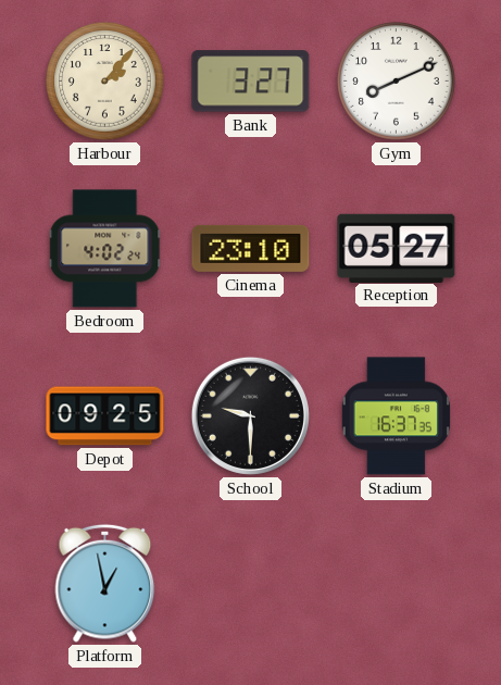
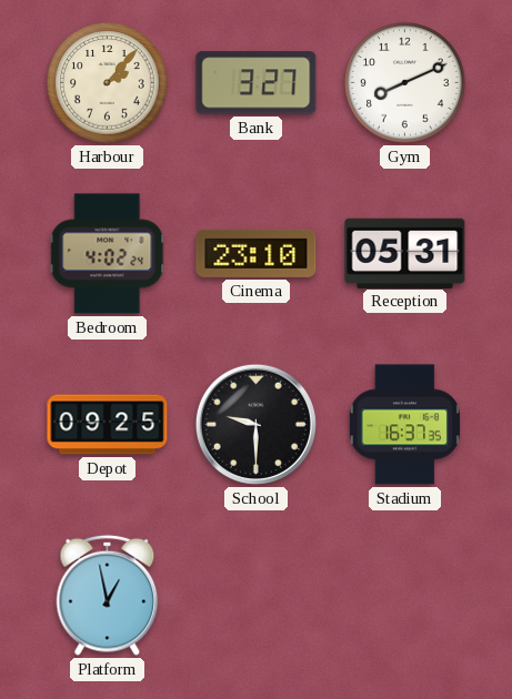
Reception: 05:27 -> 05:31
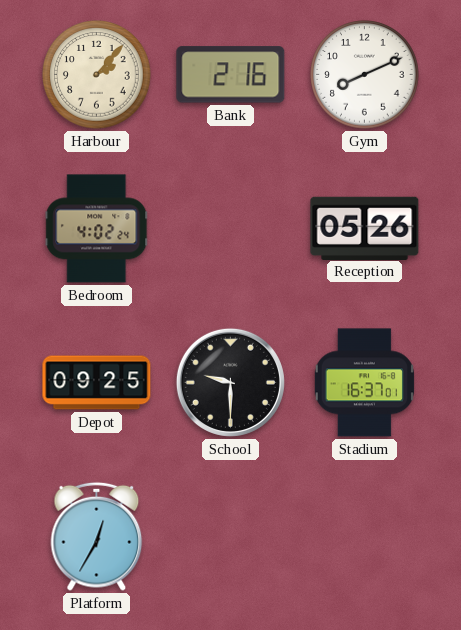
Bank: 3:27 -> 2:16
Cinema: 23:10 -> none
Reception: 05:31 -> 05:26
Stadium: 16:37:35 -> 16:37:01
Platform: 12:58 -> 12:35
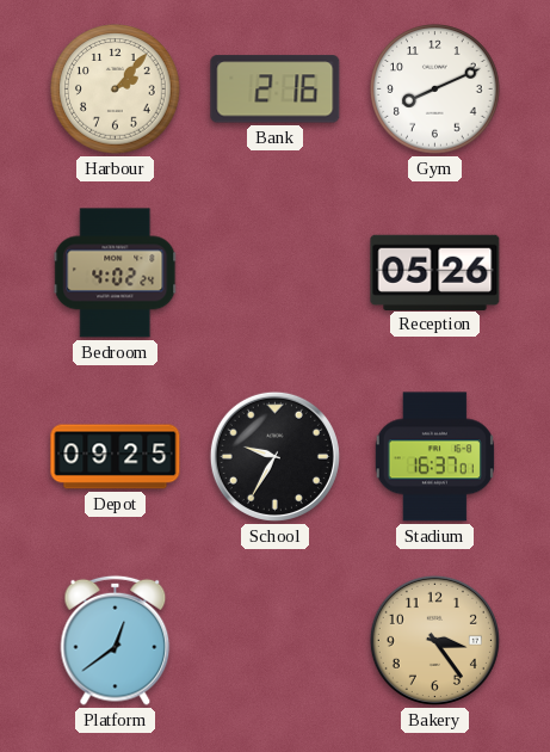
School: 9:30 -> 9:35
Platform: 12:35 -> 12:39
Bakery: none -> 3:24
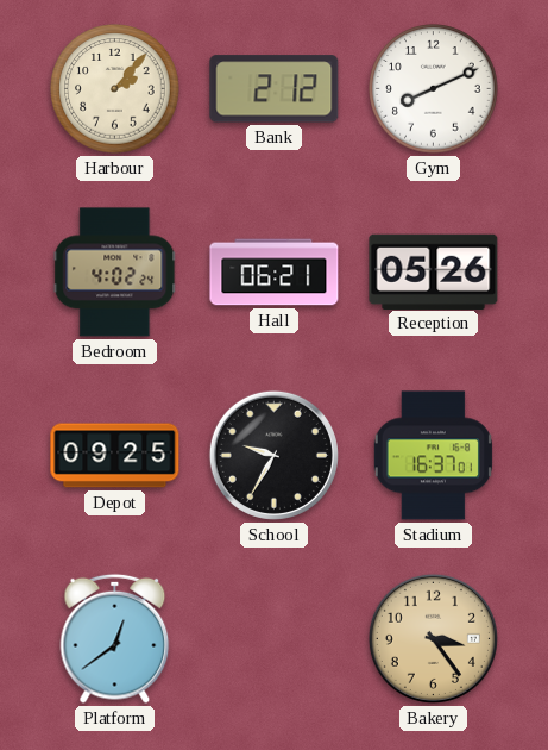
Bank: 2:16 -> 2:12
Hall: none -> 06:21
